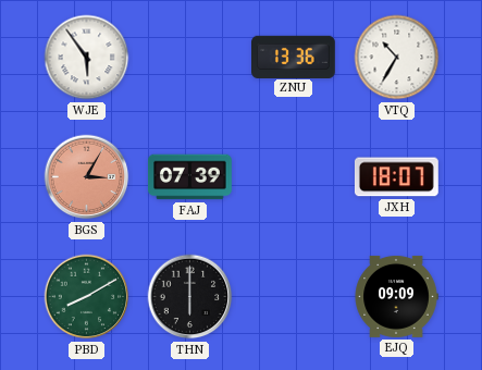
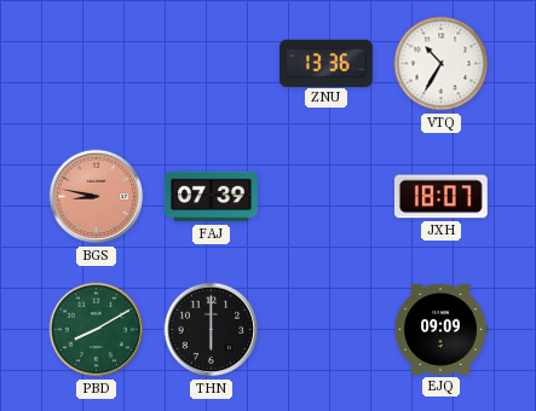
WJE: 5:54 -> none
BGS: 3:05 -> 8:47
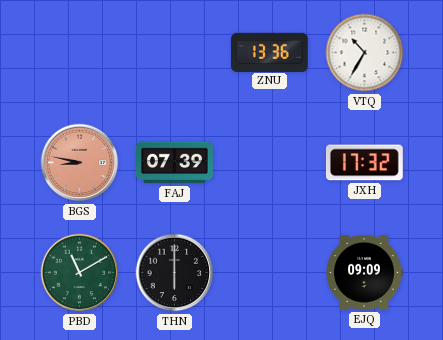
JXH: 18:07 -> 17:32
PBD: 8:10 -> 11:10
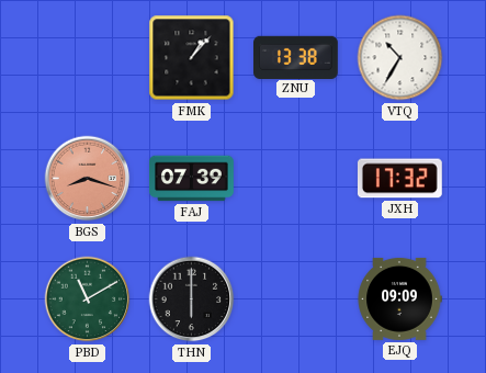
FMK: none -> 1:07
ZNU: 13:36 -> 13:38
BGS: 8:47 -> 8:18
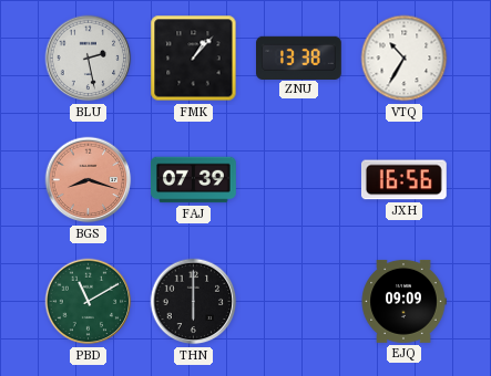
BLU: none -> 2:28
JXH: 17:32 -> 16:56
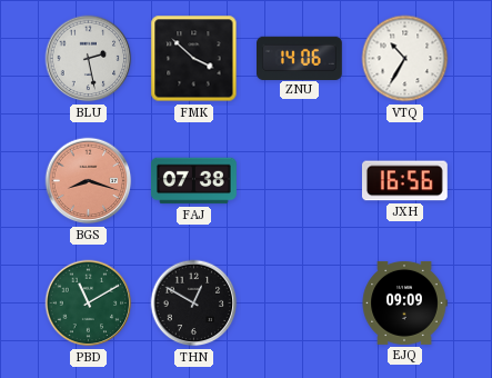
FMK: 1:07 -> 3:52
ZNU: 13:38 -> 14:06
FAJ: 07:39 -> 07:38
THN: 6:00 -> 12:50
